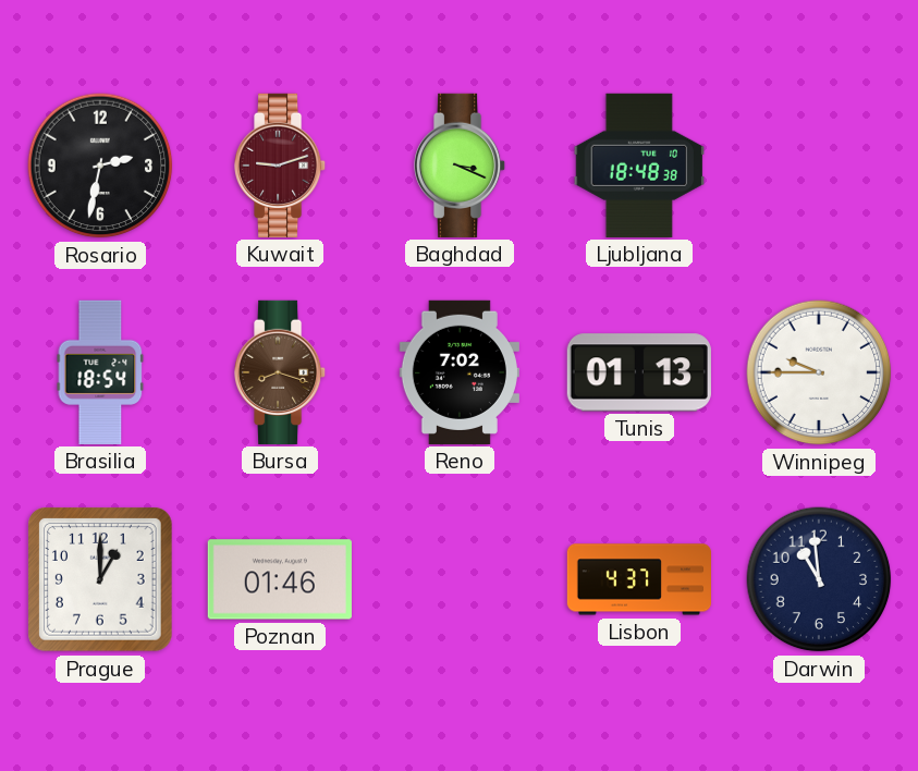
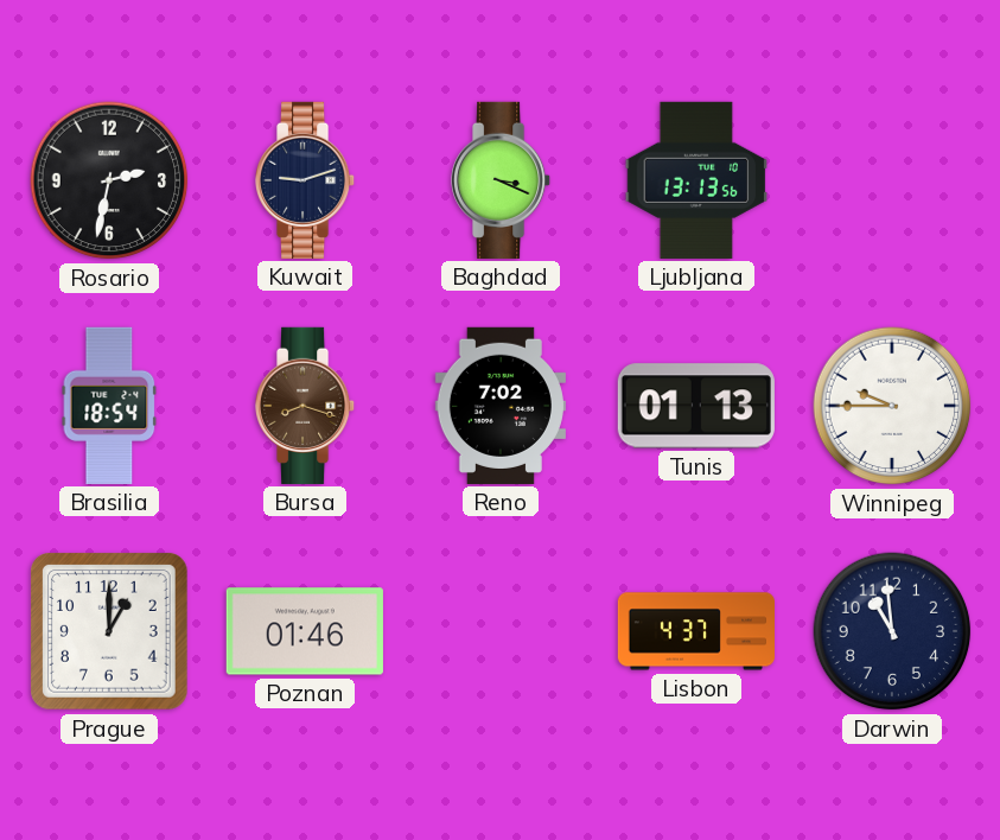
Kuwait dial: burgundy -> navy
Ljubljana: 18:48 -> 13:13
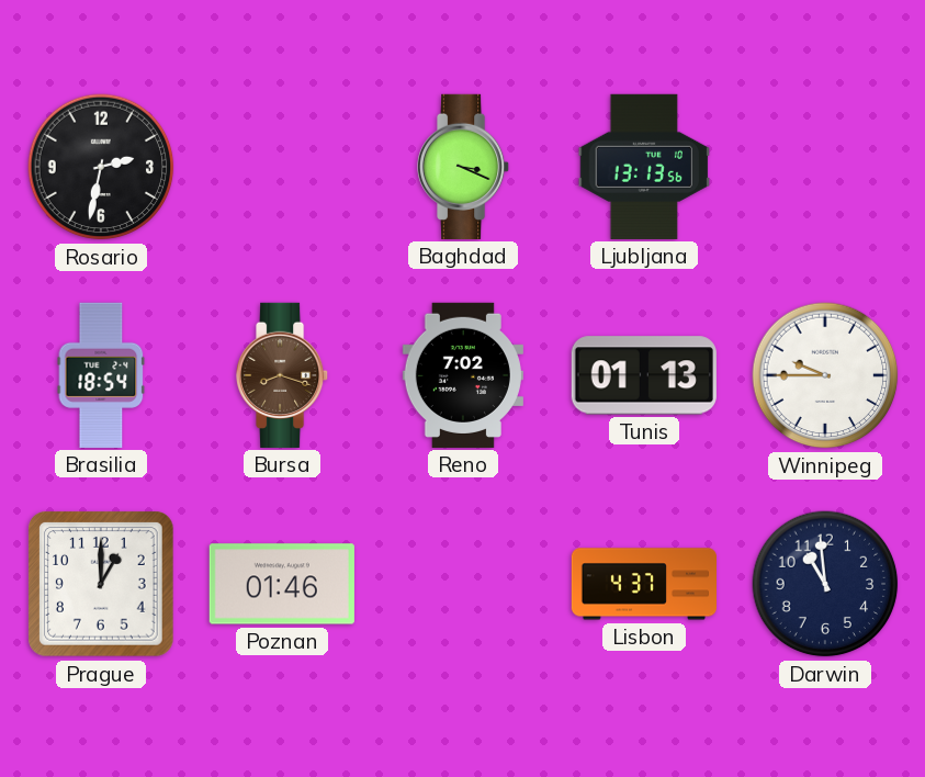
Kuwait: 9:12 -> none
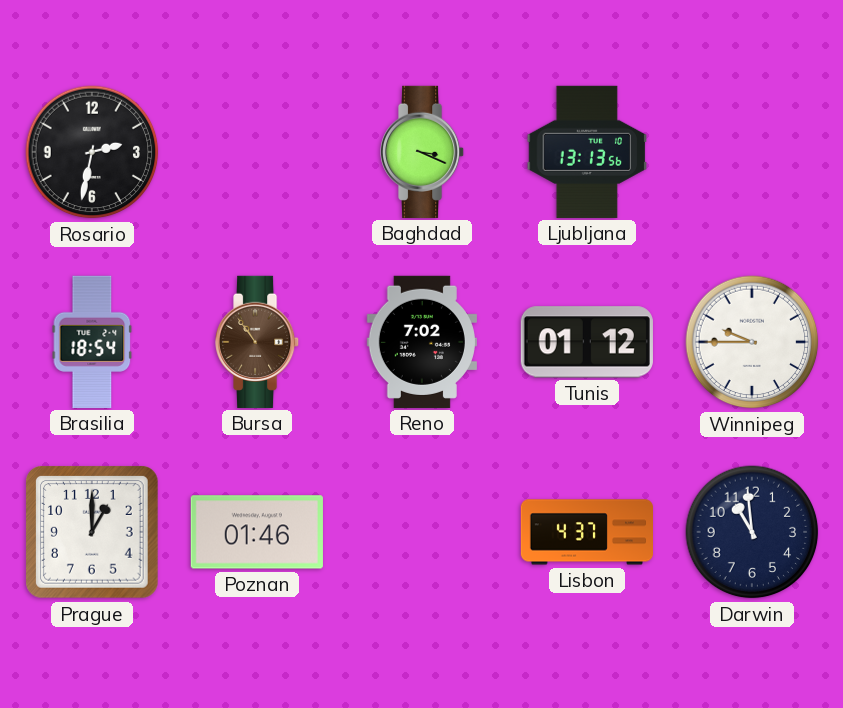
Bursa: 8:18 -> 10:54
Tunis: 01:13 -> 01:12
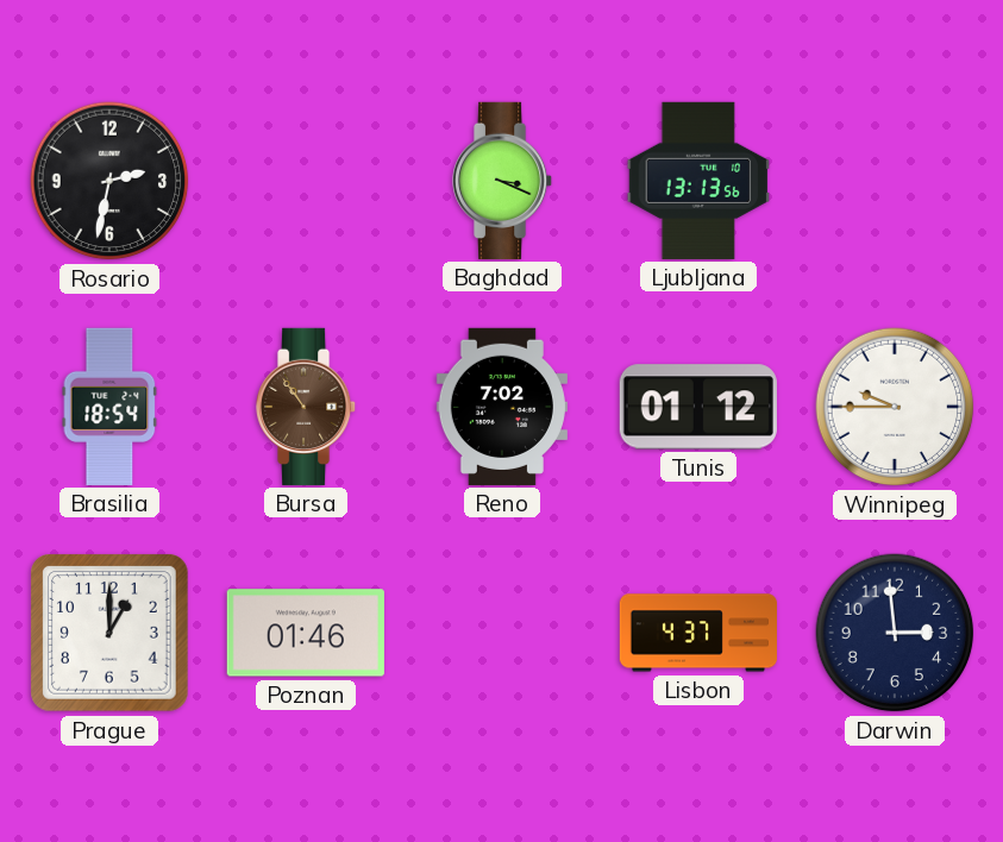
Darwin: 10:59 -> 2:59
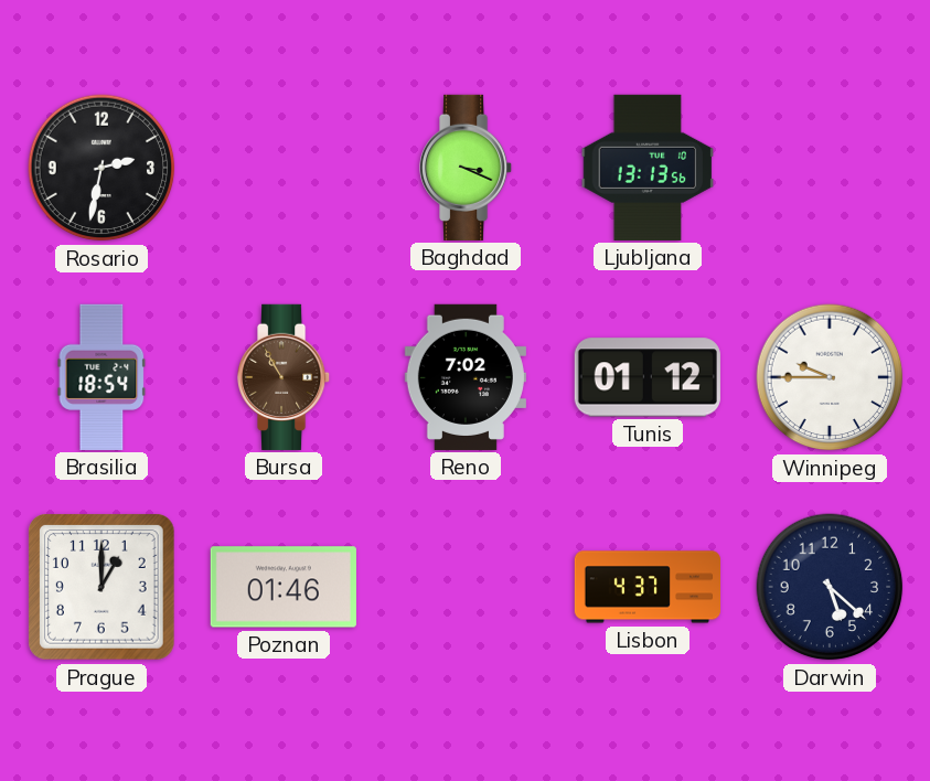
Bursa: 10:54 -> 10:55
Darwin: 2:59 -> 5:22
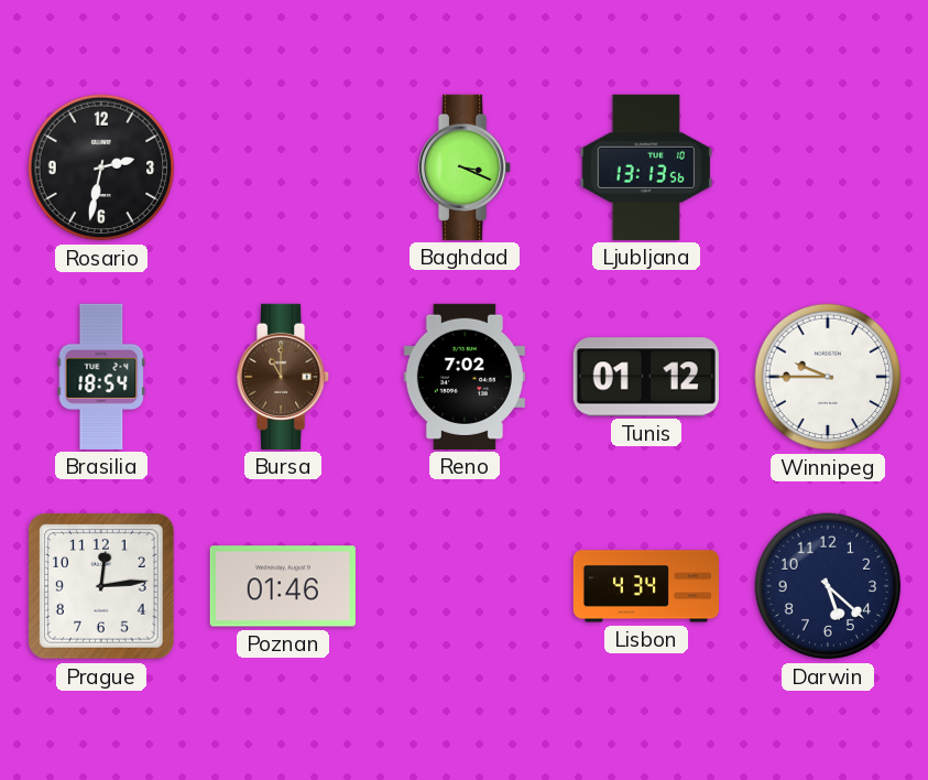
Bursa: 10:55 -> 11:00
Prague: 1:00 -> 12:14
Lisbon: 4:37 -> 4:34
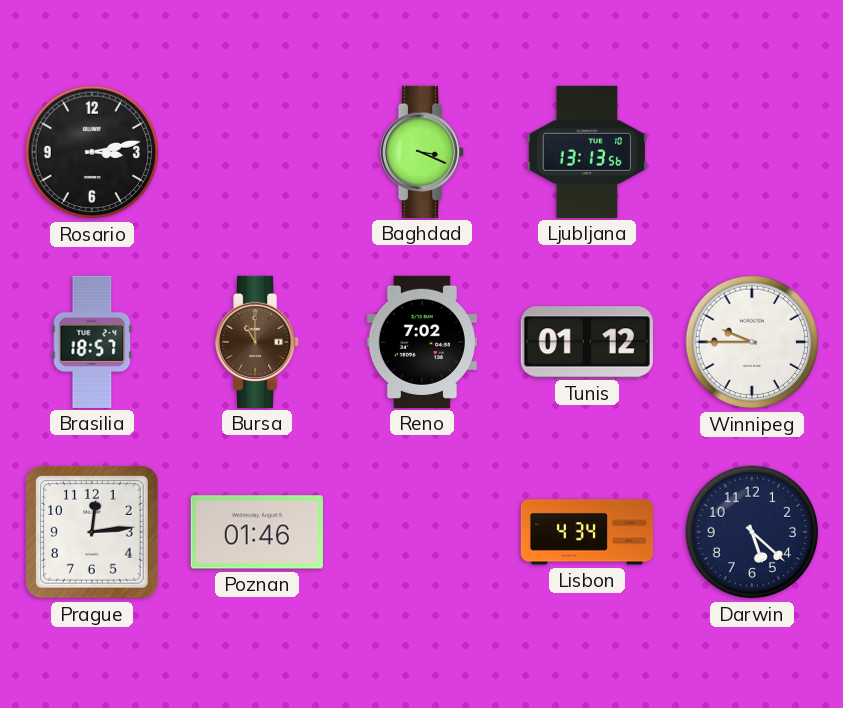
Rosario: 2:32 -> 3:13
Brasilia: 18:54 -> 18:57
